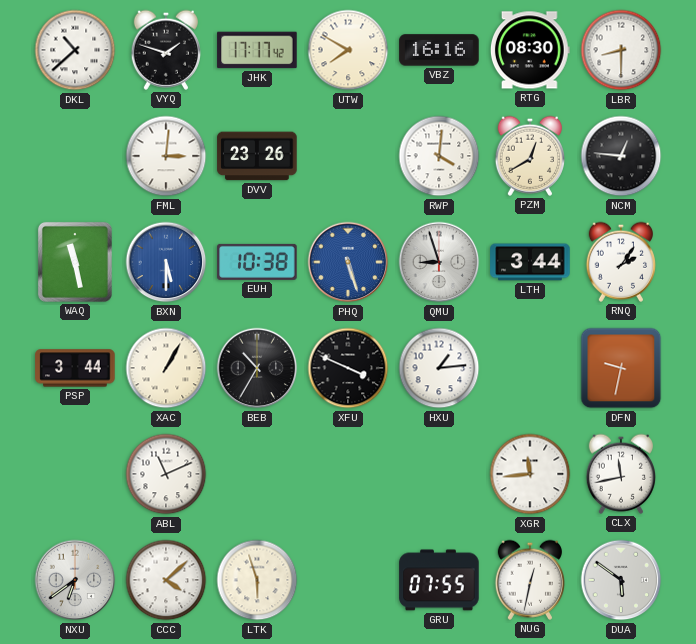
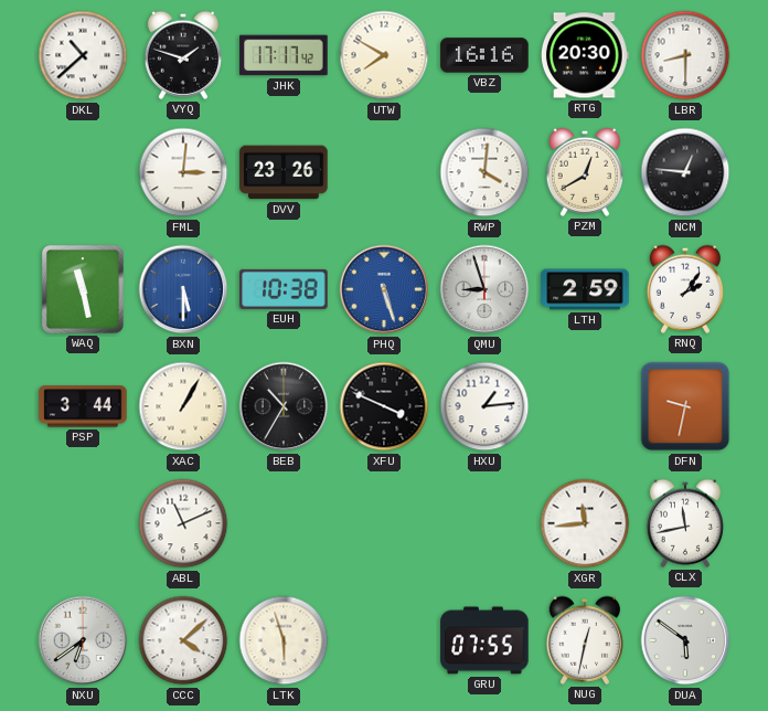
RTG: 08:30 -> 20:30
LTH: 3:44 -> 2:59
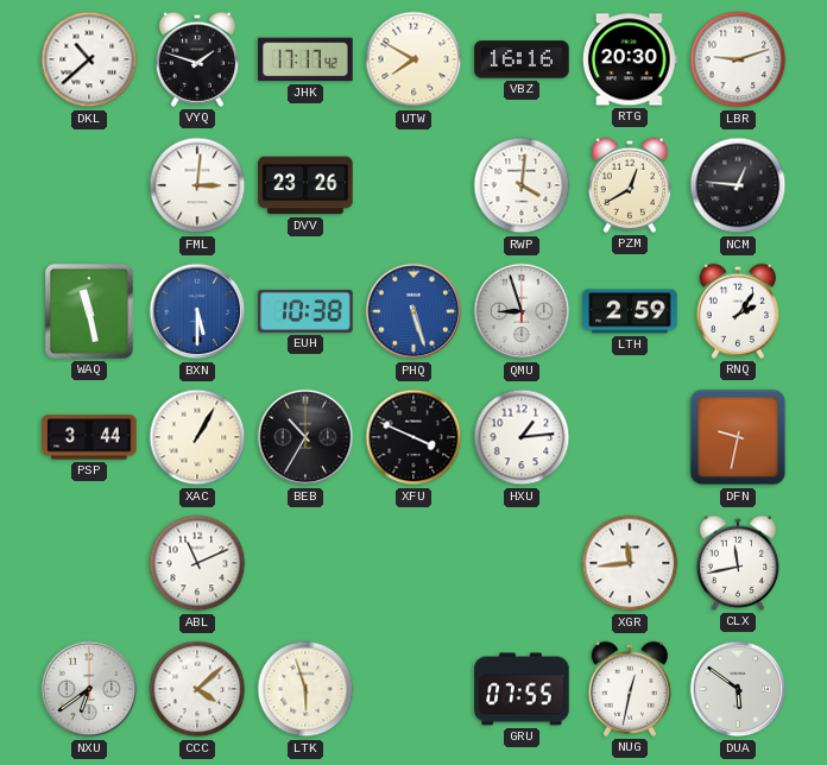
LBR: 8:30 -> 9:12
